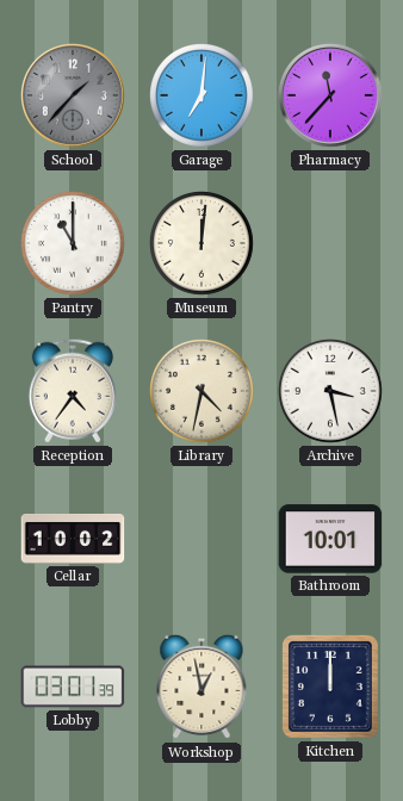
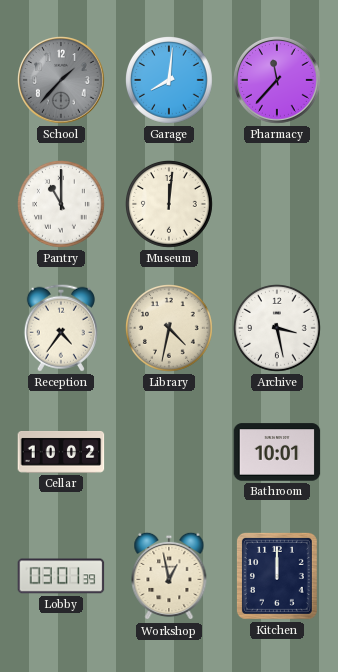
Garage: 7:01 -> 8:01
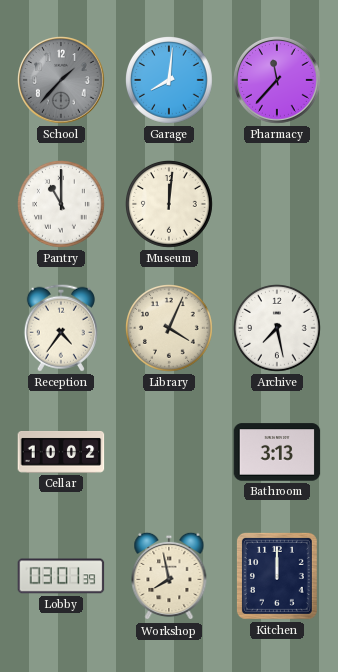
Library: 4:32 -> 4:04
Archive: 3:28 -> 7:28
Bathroom: 10:01 -> 3:13
Workshop: 12:58 -> 7:58
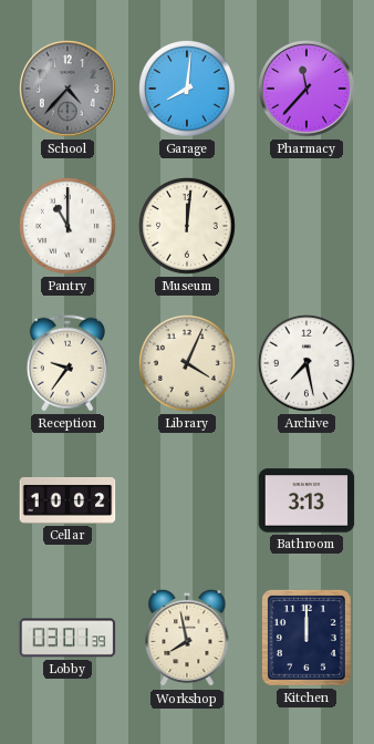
School: 1:37 -> 4:37
Reception: 4:36 -> 9:36
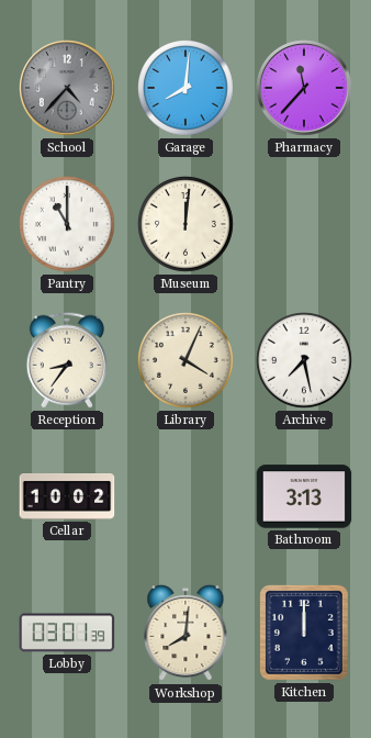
Reception: 9:36 -> 8:36
Workshop: 7:58 -> 8:01
